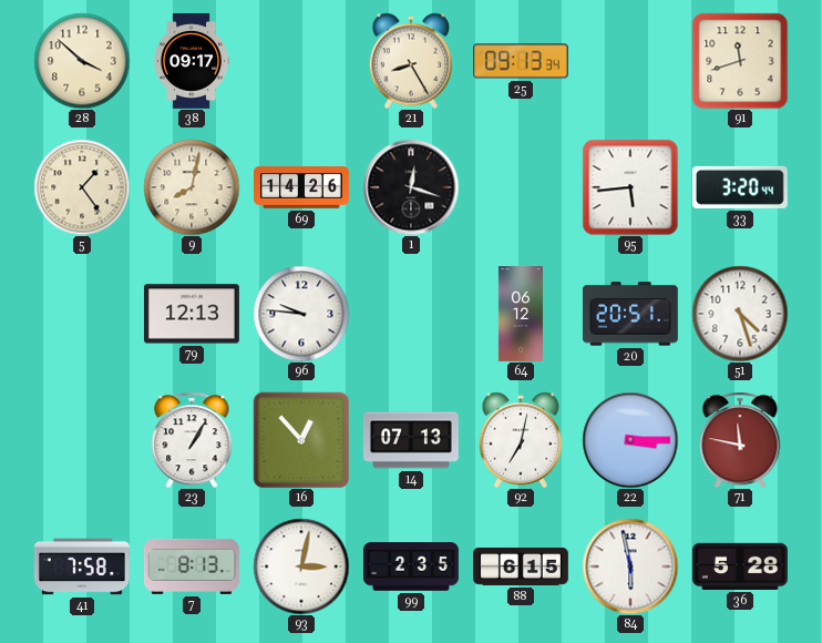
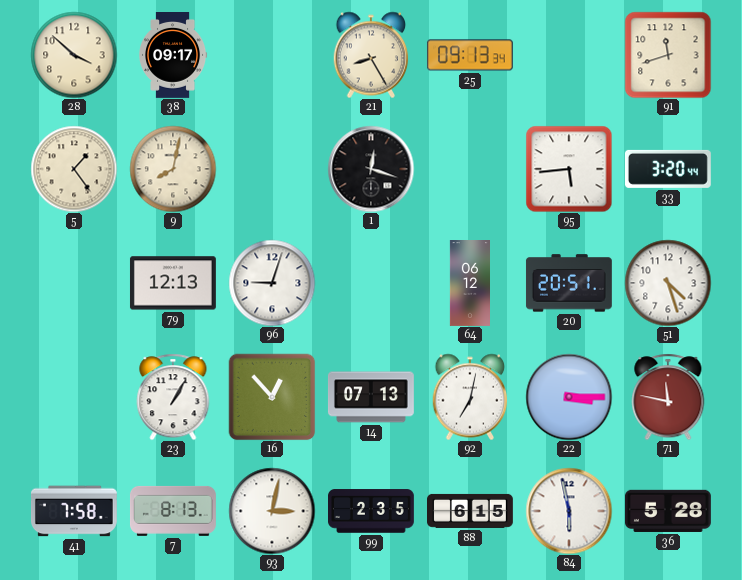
69: 14:26 -> none
96: 9:46 -> 9:03
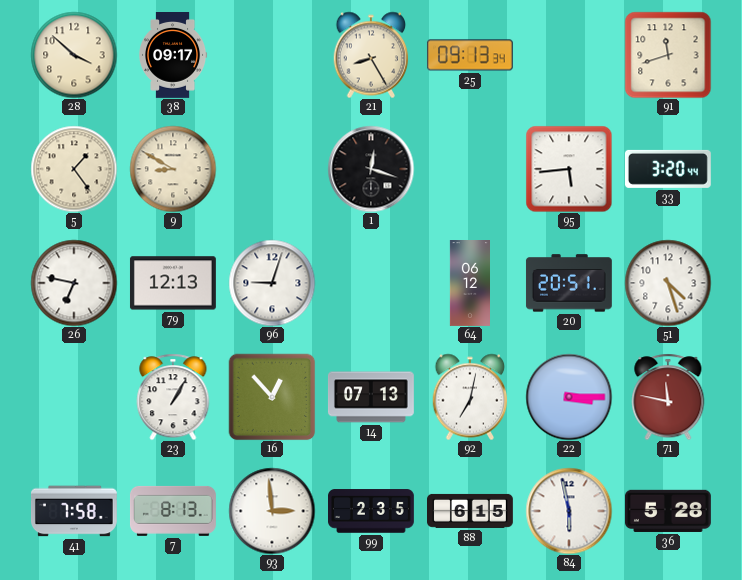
9: 8:02 -> 8:50
26: none -> 6:47
93: 3:02 -> 2:59
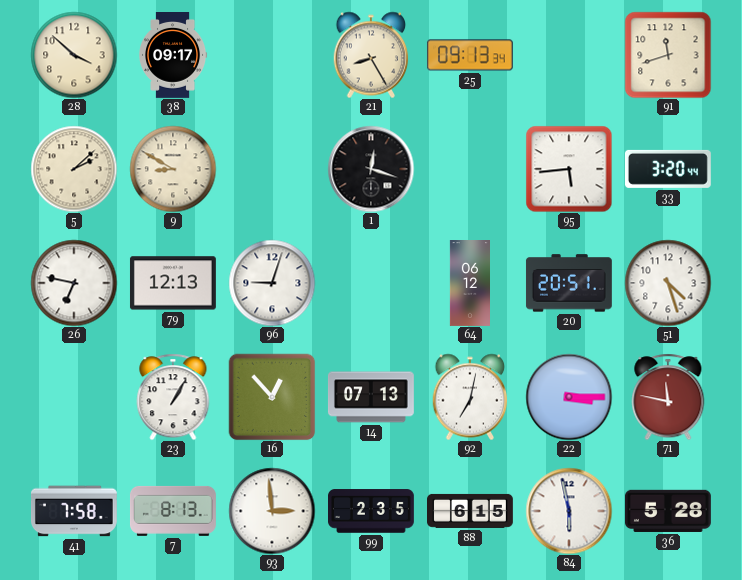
5: 1:24 -> 2:08
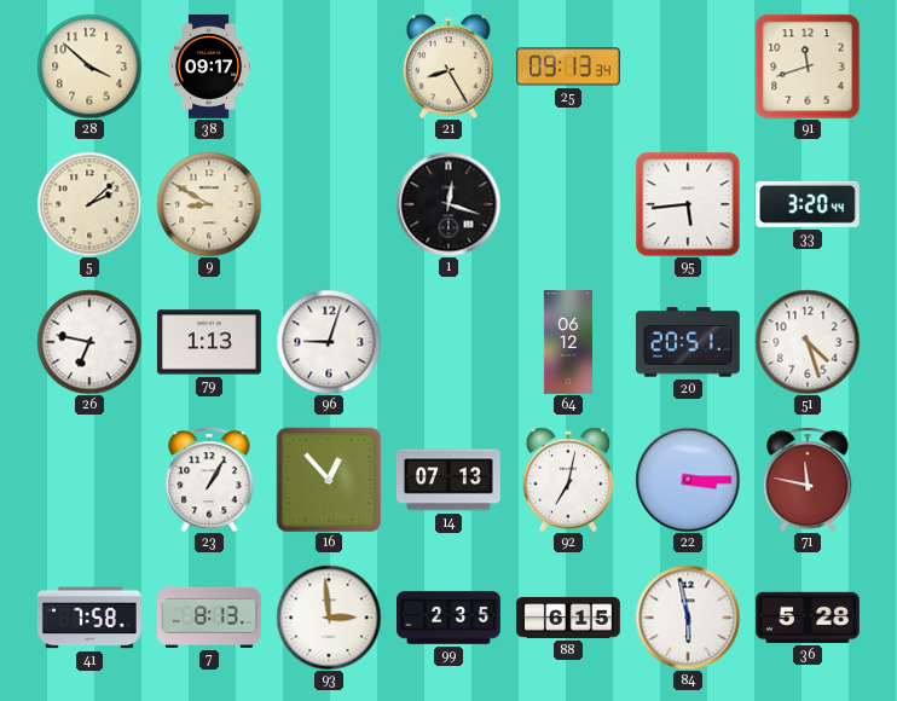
79: 12:13 -> 1:13
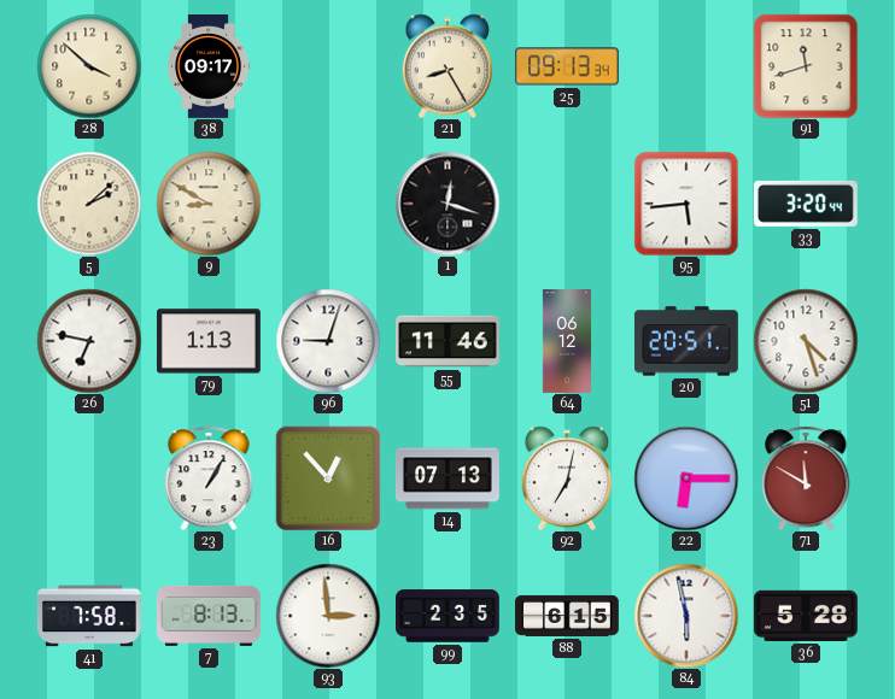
55: none -> 11:46
22: 3:15 -> 6:15
71: 11:47 -> 11:50
